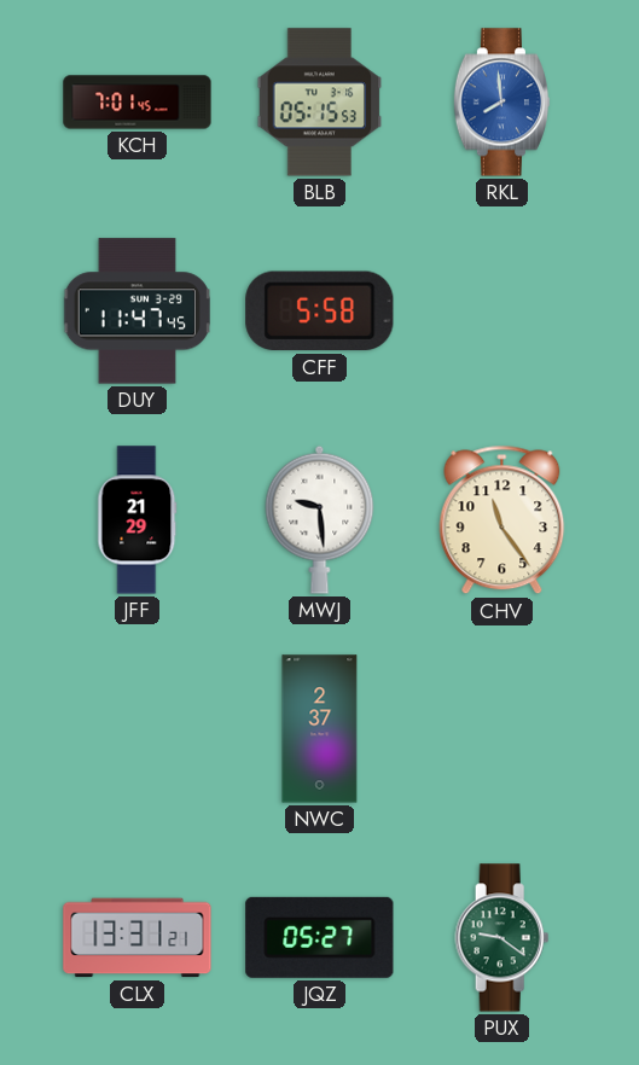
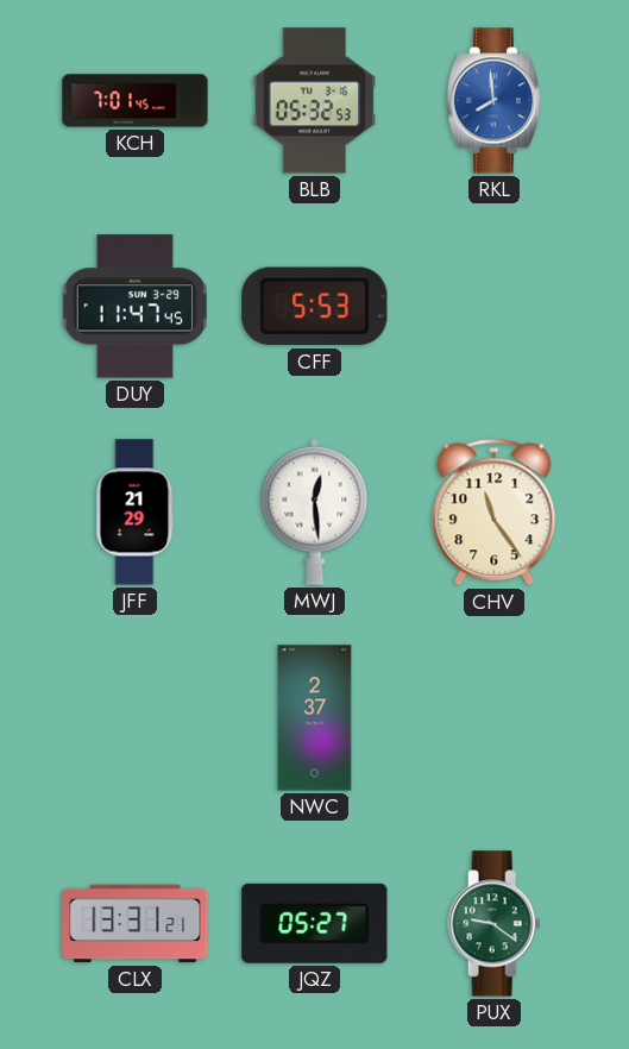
BLB: 05:15 -> 05:32
CFF: 5:58 -> 5:53
MWJ: 9:29 -> 12:29
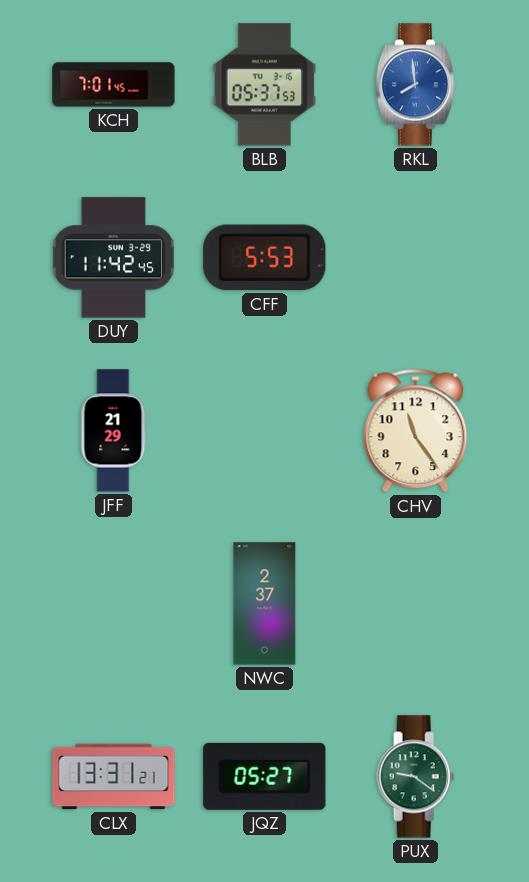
BLB: 05:32 -> 05:37
DUY: 11:47 -> 11:42
MWJ: 12:29 -> none
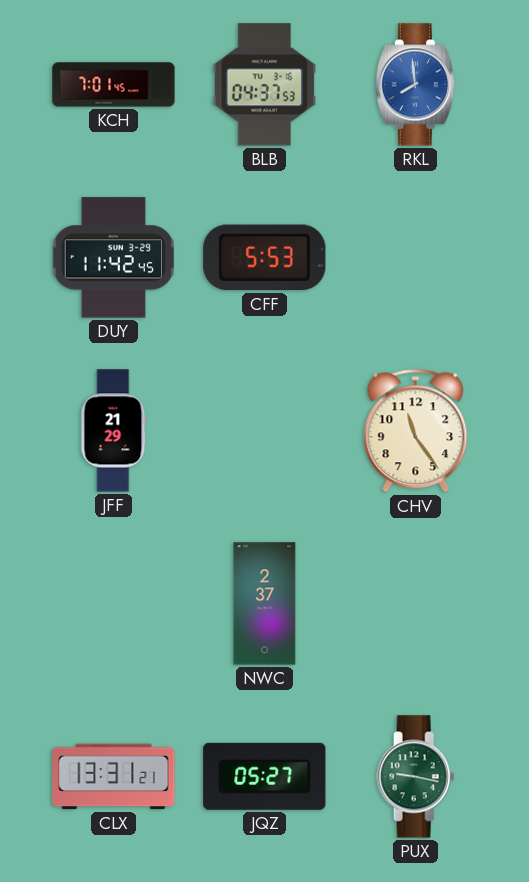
BLB: 05:37 -> 04:37
PUX: 9:21 -> 9:17
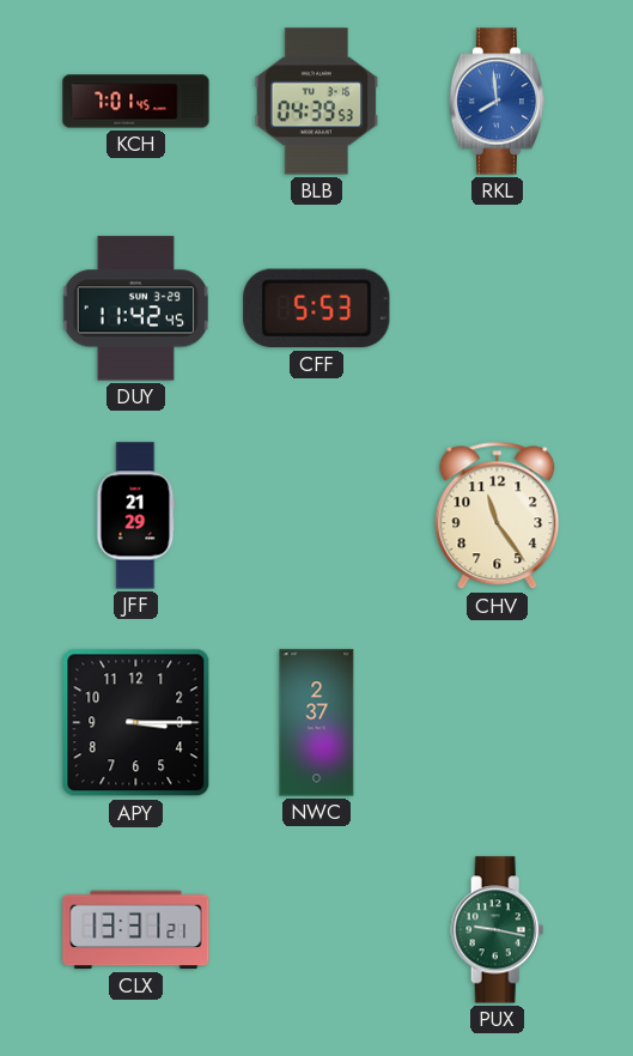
BLB: 04:37 -> 04:39
APY: none -> 3:15
JQZ: 05:27 -> none
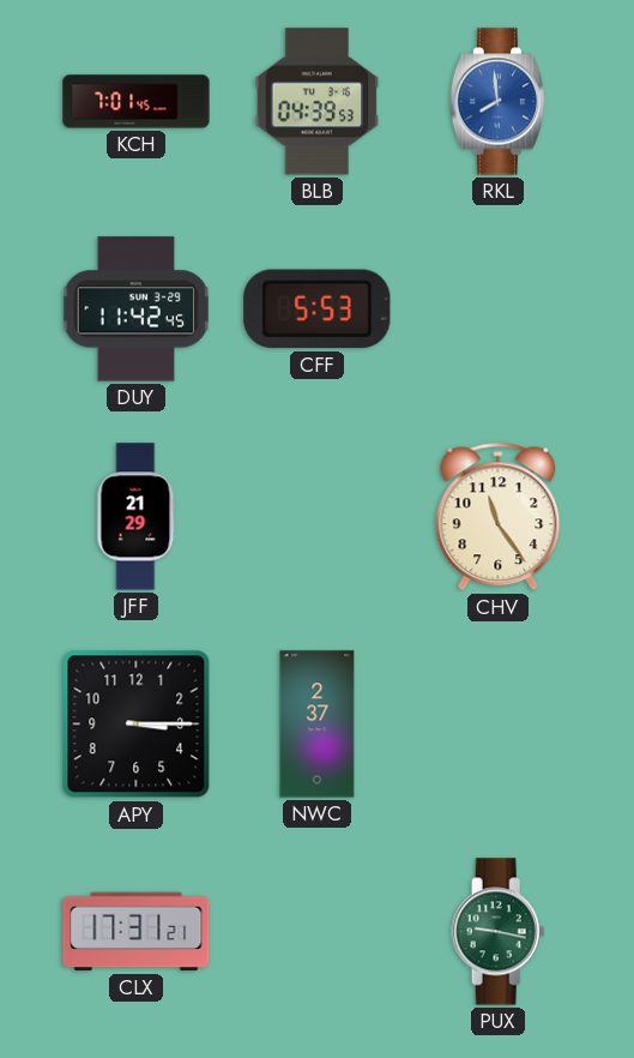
CLX: 13:31 -> 17:31
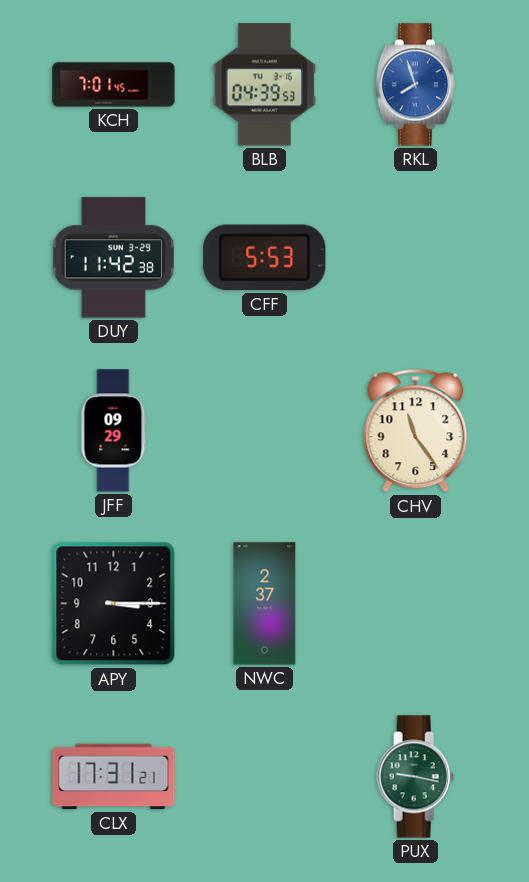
RKL: 7:59 -> 7:57
DUY: 11:42:45 -> 11:42:38
JFF: 21:29 -> 09:29
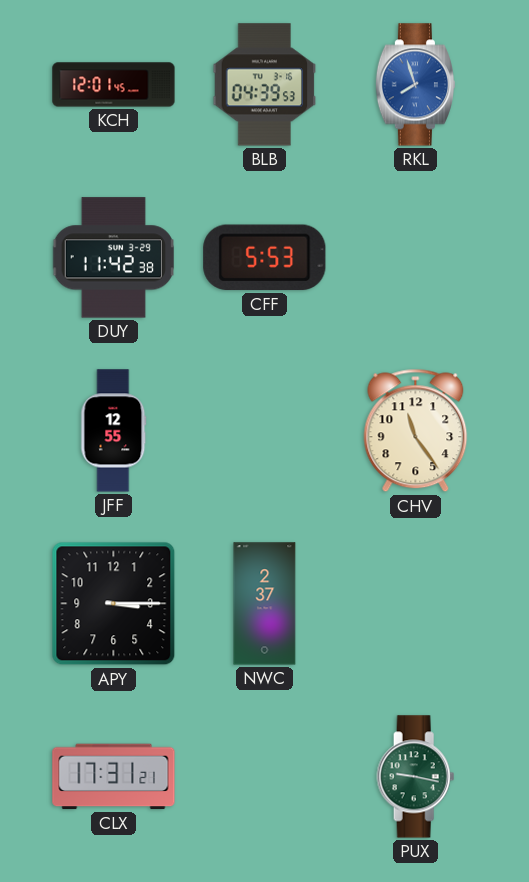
KCH: 7:01 -> 12:01
JFF: 09:29 -> 12:55
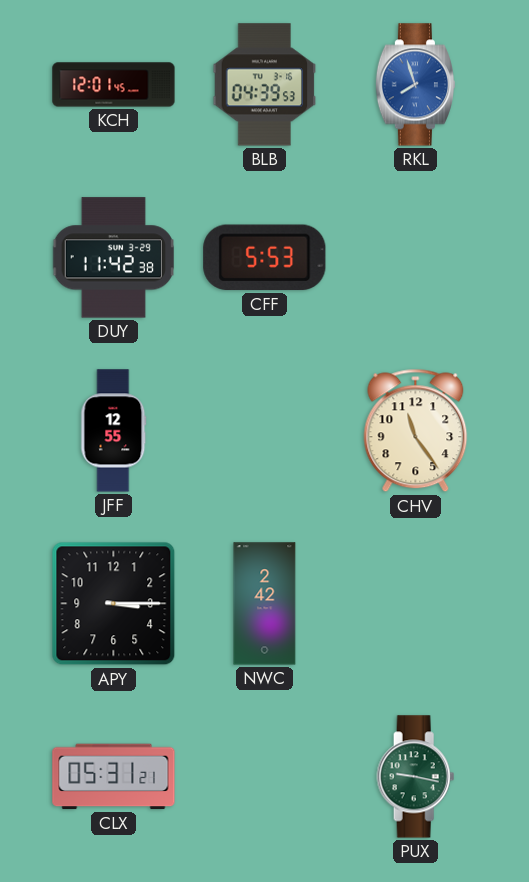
NWC: 2:37 -> 2:42
CLX: 17:31 -> 05:31
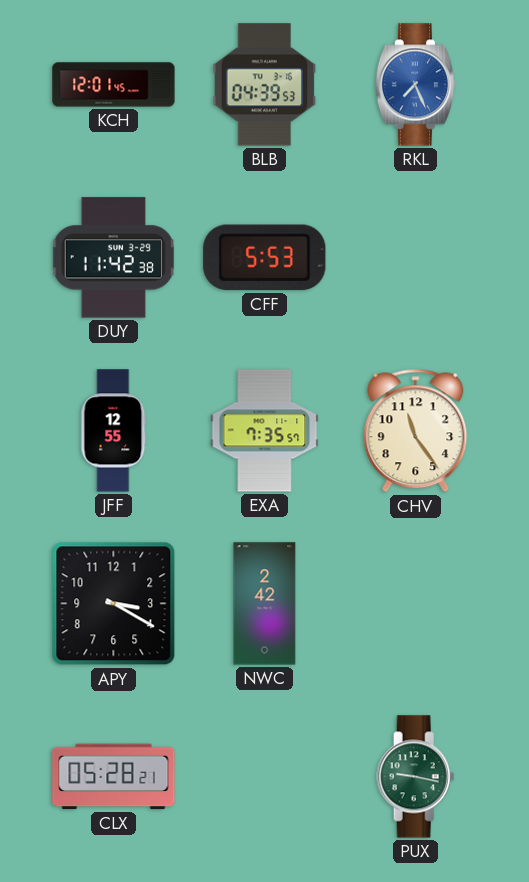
RKL: 7:57 -> 7:26
EXA: none -> 7:35
APY: 3:15 -> 3:20
CLX: 05:31 -> 05:28
